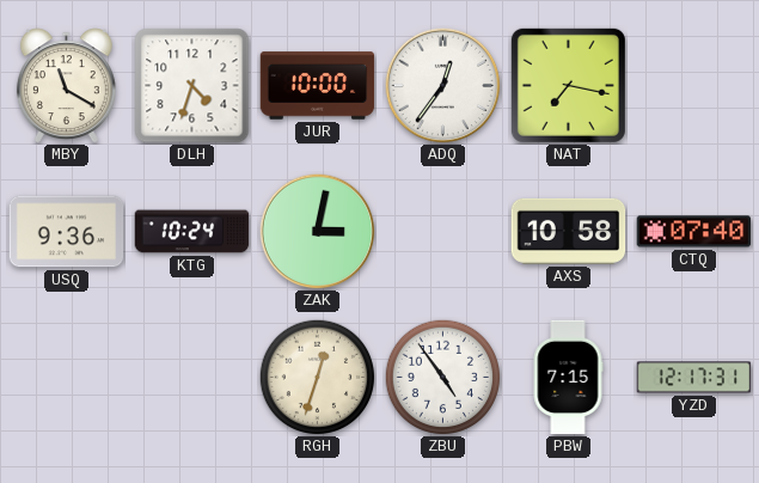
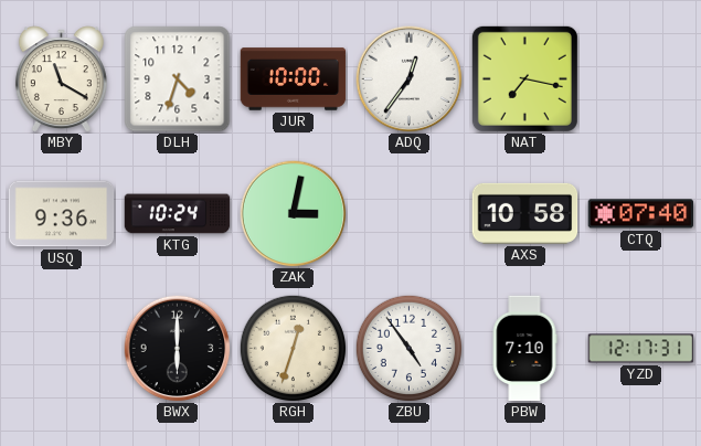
BWX: none -> 6:00
PBW: 7:15 -> 7:10
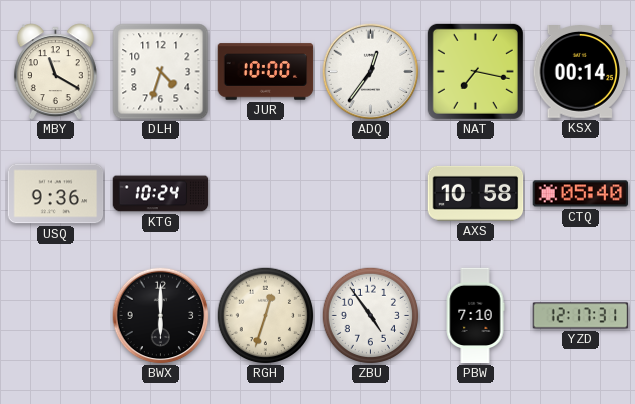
KSX: none -> 00:14
ZAK: 3:02 -> none
CTQ: 07:40 -> 05:40
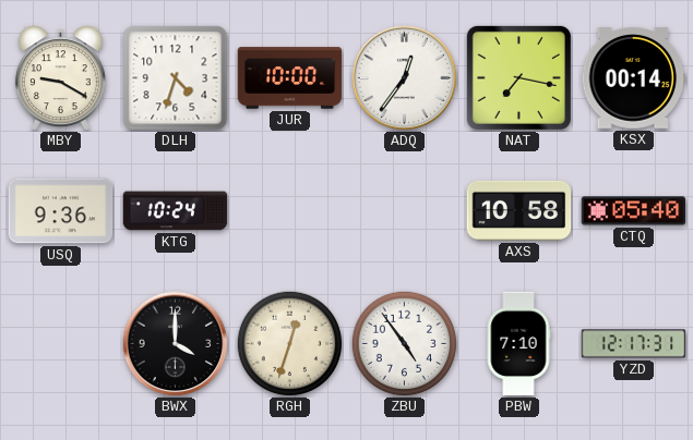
MBY: 11:20 -> 9:20
BWX: 6:00 -> 4:00
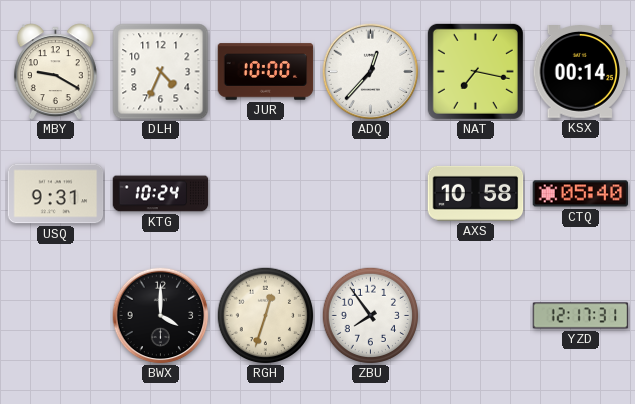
DLH: 4:33 -> 4:34
ADQ: 12:36 -> 12:37
USQ: 9:36 -> 9:31
ZBU: 4:54 -> 7:54
PBW: 7:10 -> none
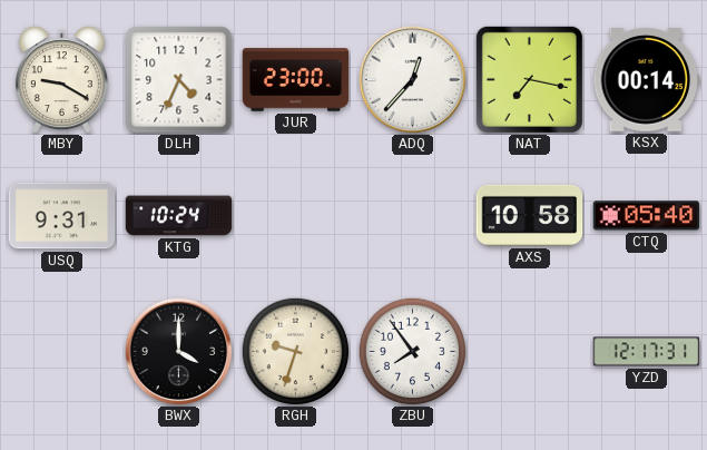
JUR: 10:00 -> 23:00
RGH: 12:33 -> 9:33
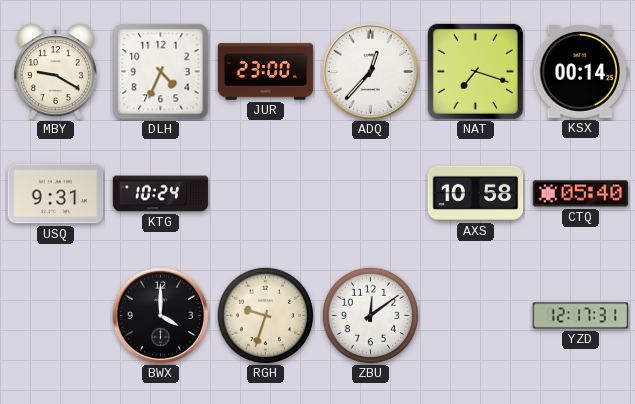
NAT: 7:17 -> 7:18
ZBU: 7:54 -> 12:09
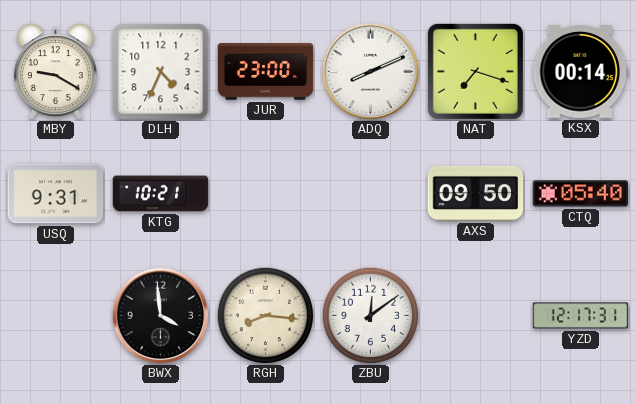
ADQ: 12:37 -> 8:11
KTG: 10:24 -> 10:21
AXS: 10:58 -> 09:50
BWX: 4:00 -> 3:59
RGH: 9:33 -> 8:16
